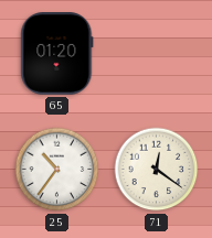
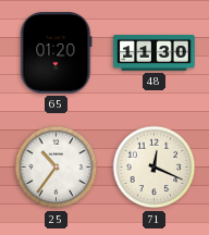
48: none -> 11:30
71: 12:21 -> 12:19
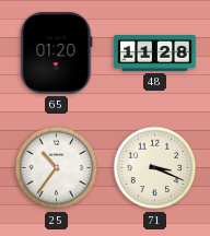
48: 11:30 -> 11:28
71: 12:19 -> 3:19
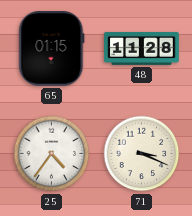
65: 01:20 -> 01:15
25: 10:36 -> 4:36
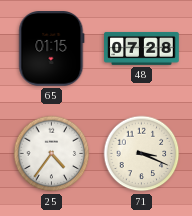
48: 11:28 -> 07:28
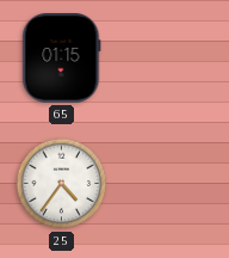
48: 07:28 -> none
71: 3:19 -> none
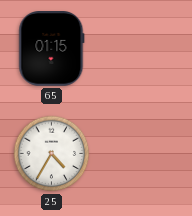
25: 4:36 -> 4:35
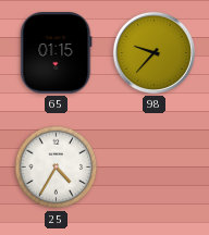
98: none -> 9:37
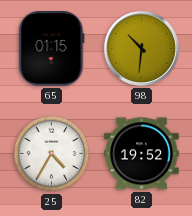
98: 9:37 -> 10:31
82: none -> 19:52
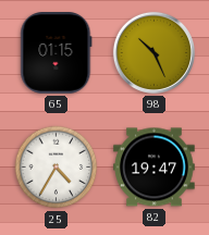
98: 10:31 -> 10:26
82: 19:52 -> 19:47
